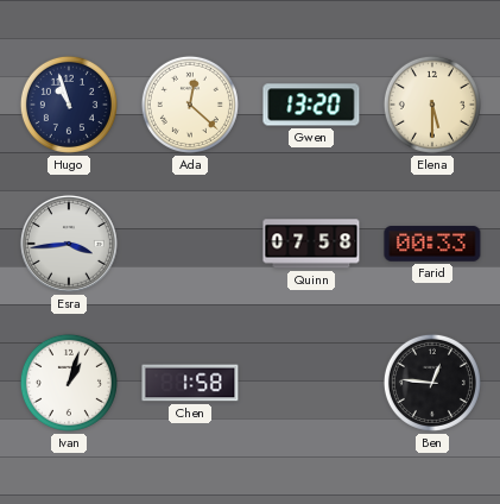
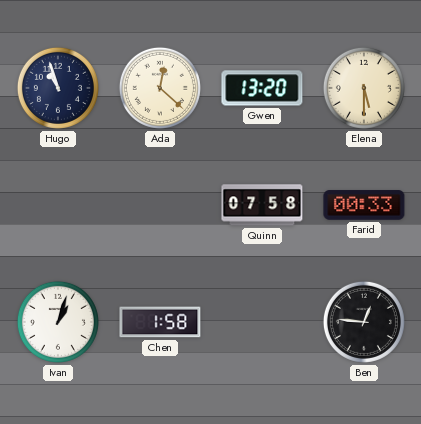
Esra: 3:44 -> none
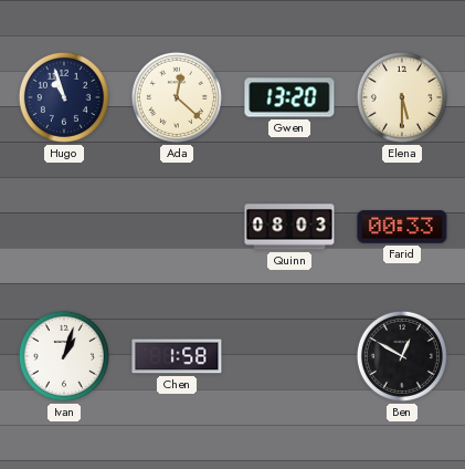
Quinn: 07:58 -> 08:03
Ben: 12:46 -> 12:50
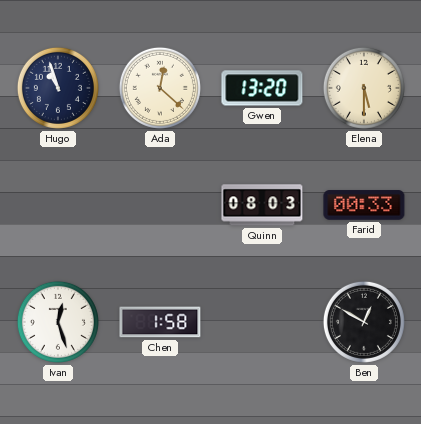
Ivan: 1:03 -> 12:27
